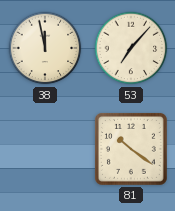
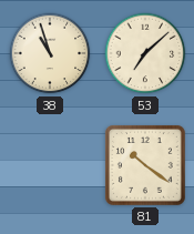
38: 11:58 -> 10:57
53: 7:07 -> 7:08
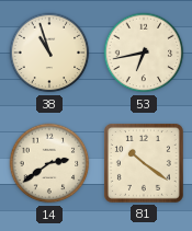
53: 7:08 -> 6:43
14: none -> 2:39
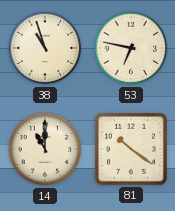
53: 6:43 -> 6:47
14: 2:39 -> 11:00
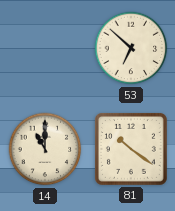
38: 10:57 -> none
53: 6:47 -> 6:52
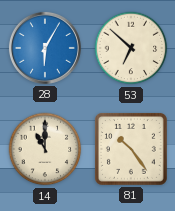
28: none -> 6:05
81: 10:21 -> 10:24
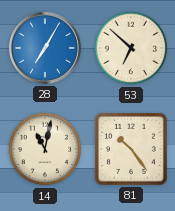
28: 6:05 -> 7:05
14: 11:00 -> 11:02
